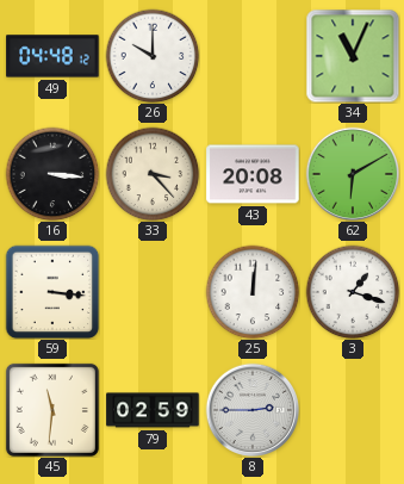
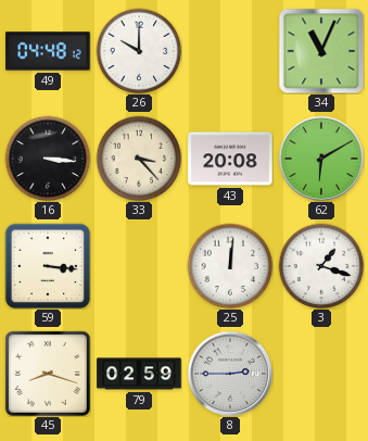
45: 11:31 -> 8:18
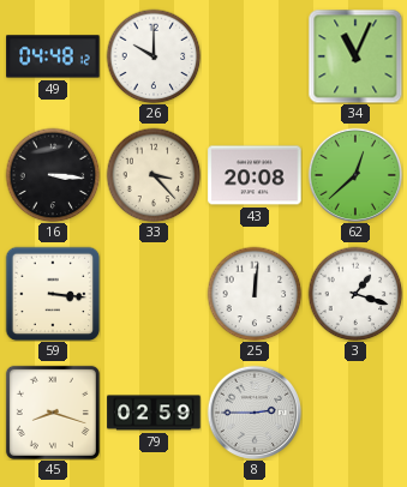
62: 6:10 -> 12:38
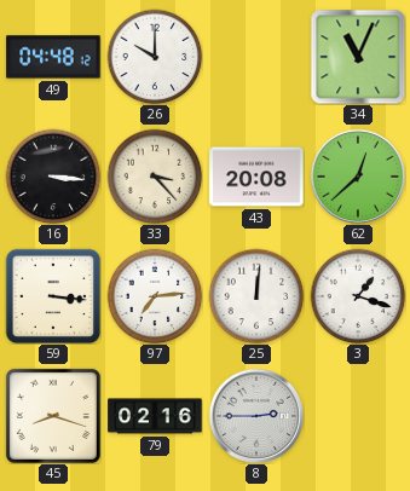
97: none -> 7:14
79: 02:59 -> 02:16
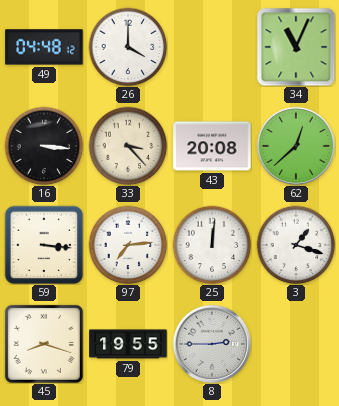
26: 10:00 -> 4:00
79: 02:16 -> 19:55
